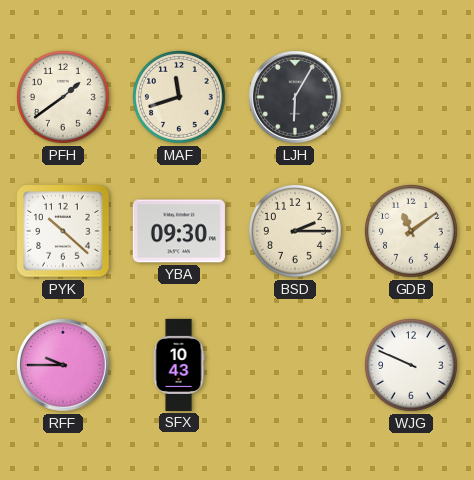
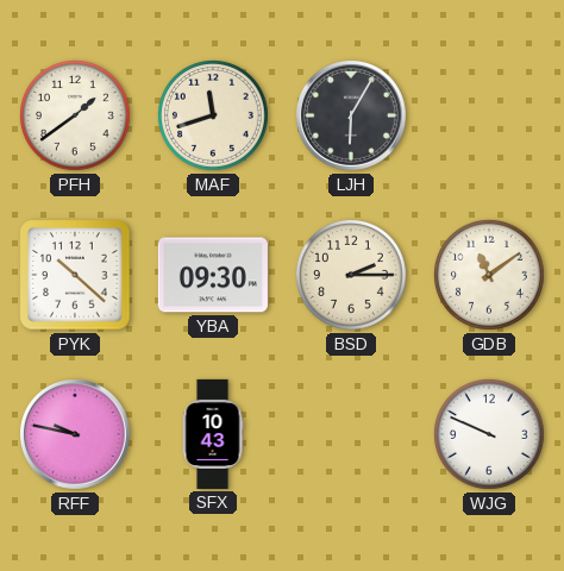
RFF: 9:45 -> 9:47
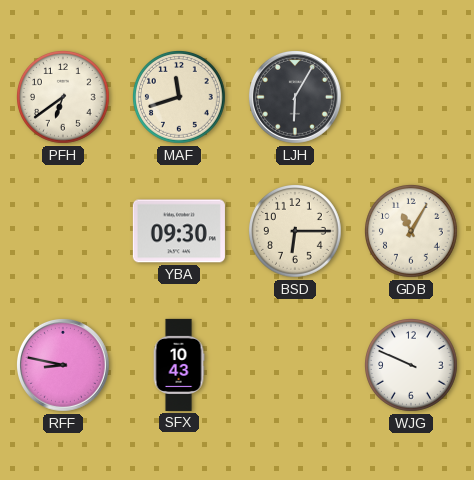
PFH: 1:39 -> 6:39
PYK: 10:22 -> none
BSD: 2:15 -> 6:15
GDB: 11:09 -> 11:05
RFF: 9:47 -> 8:47
